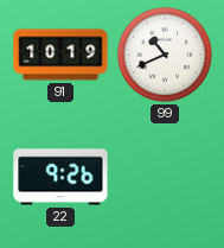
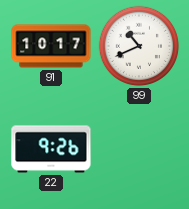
91: 10:19 -> 10:17
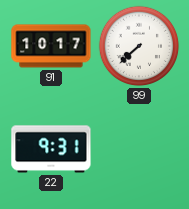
99: 10:41 -> 7:38
22: 9:26 -> 9:31
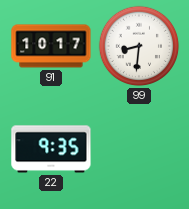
99: 7:38 -> 8:31
22: 9:31 -> 9:35
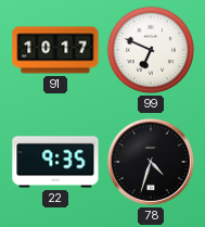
99: 8:31 -> 6:49
78: none -> 4:33
